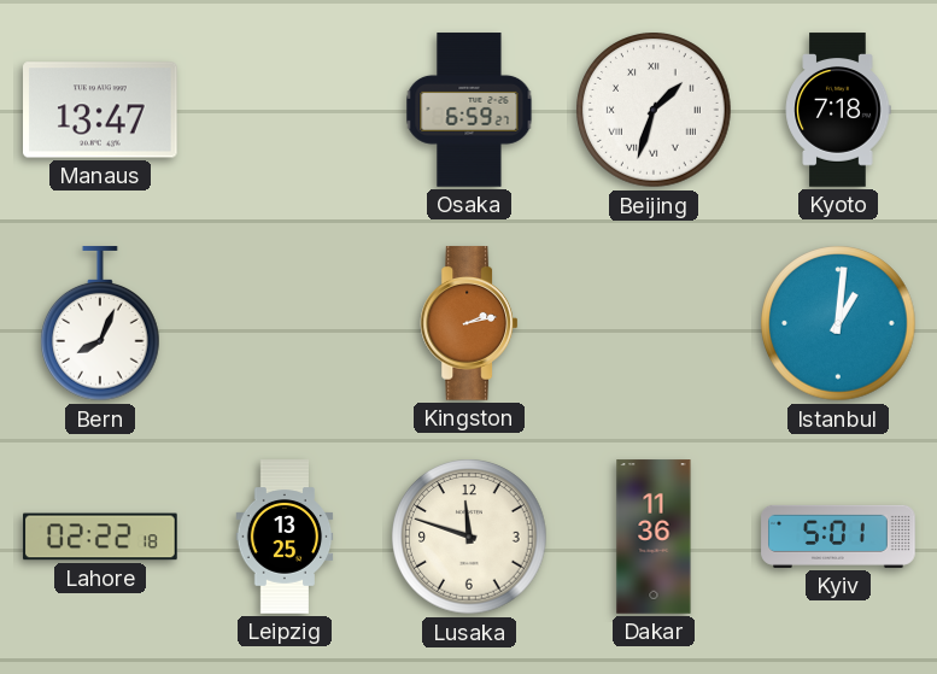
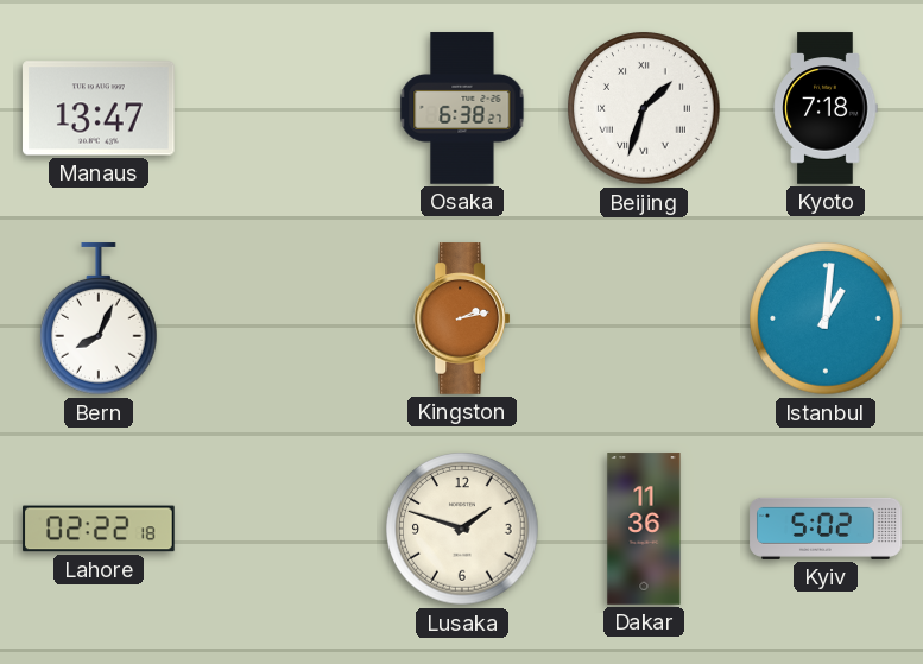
Osaka: 6:59 -> 6:38
Leipzig: 13:25 -> none
Lusaka: 11:48 -> 1:48
Kyiv: 5:01 -> 5:02
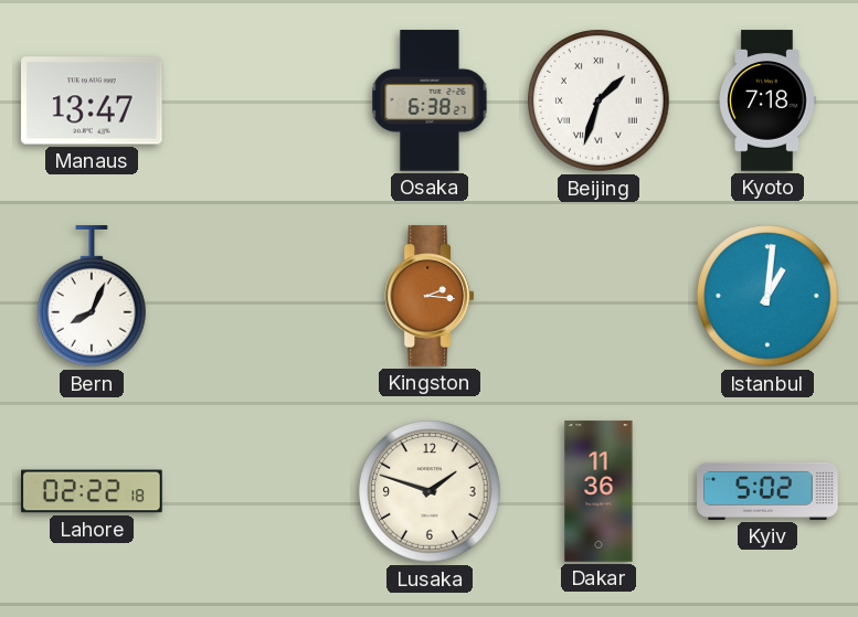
Kingston: 2:13 -> 2:16
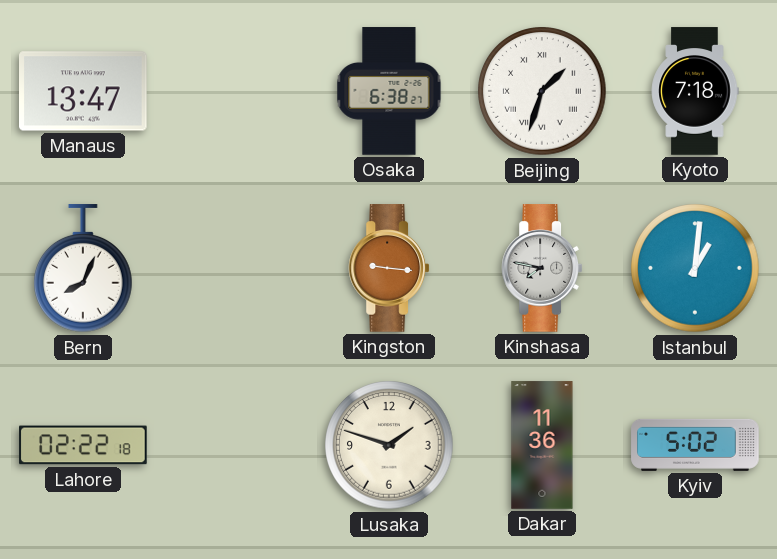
Kingston: 2:16 -> 9:16
Kinshasa: none -> 7:47
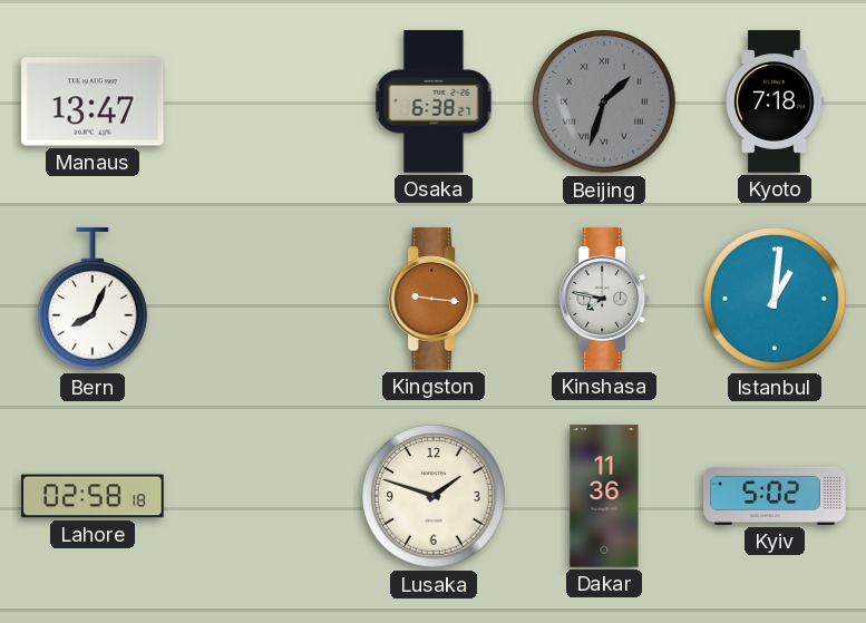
Beijing dial: white -> grey
Lahore: 02:22 -> 02:58
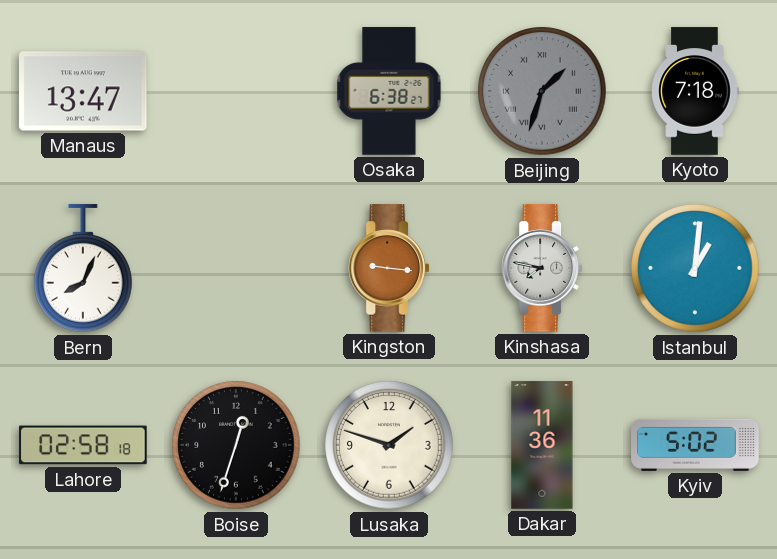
Boise: none -> 12:33
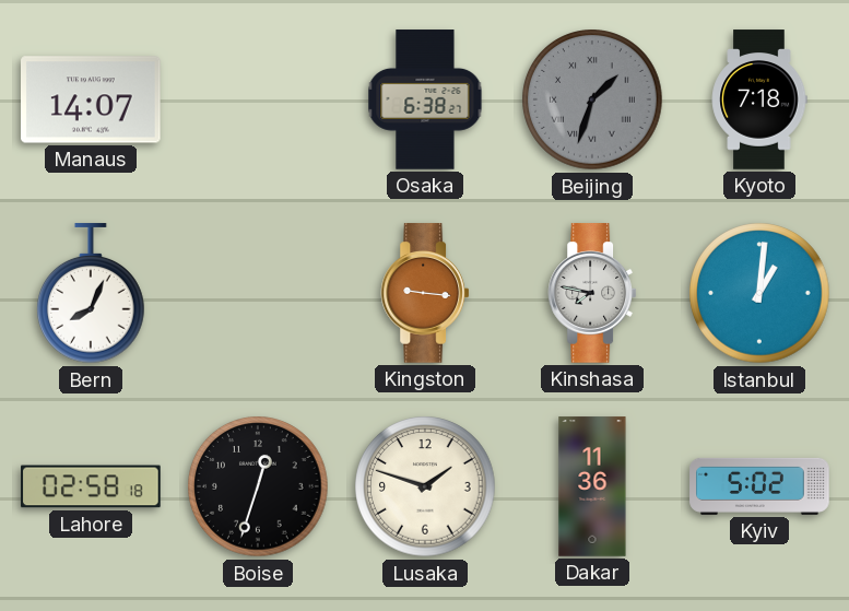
Manaus: 13:47 -> 14:07
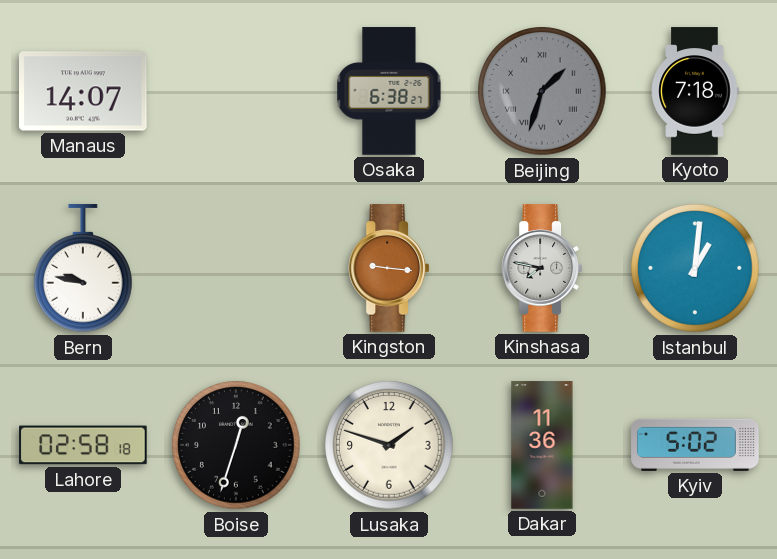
Bern: 8:04 -> 9:47
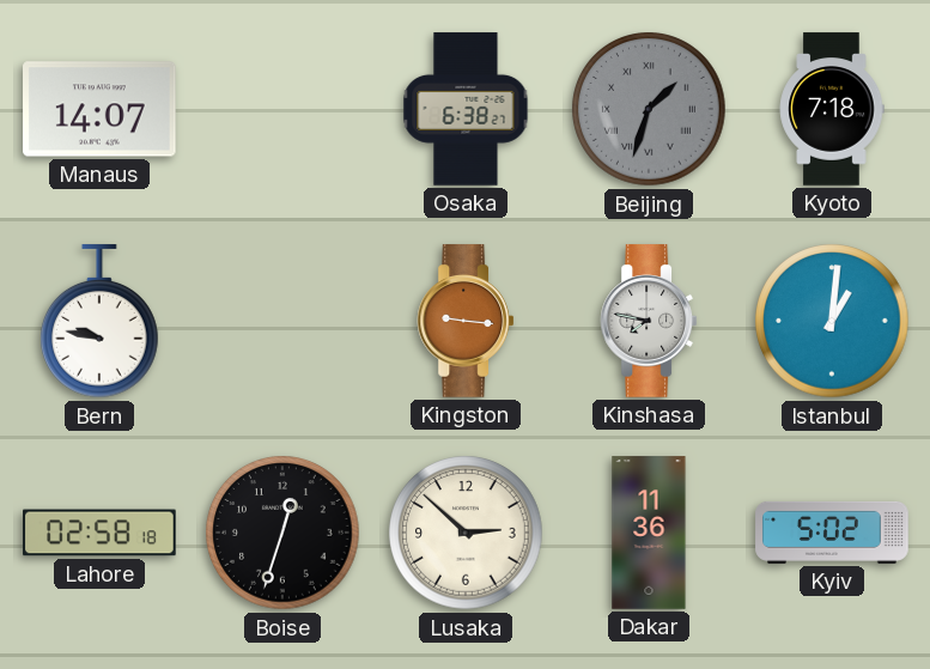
Lusaka: 1:48 -> 2:52
